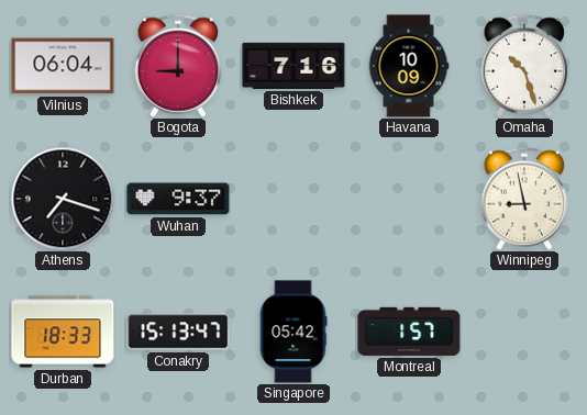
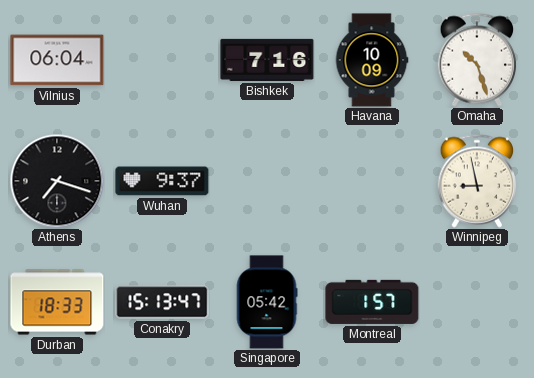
Bogota: 9:00 -> none
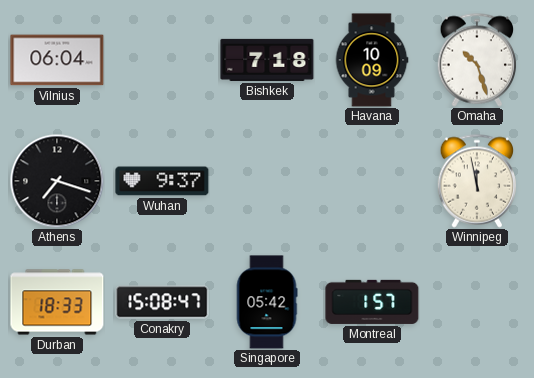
Bishkek: 7:16 -> 7:18
Winnipeg: 8:58 -> 11:58
Conakry: 15:13 -> 15:08
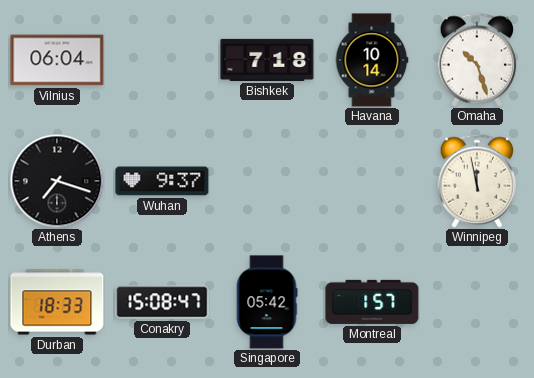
Havana: 10:09 -> 10:14
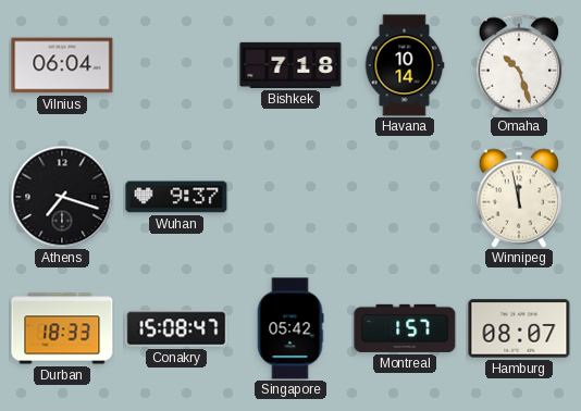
Hamburg: none -> 08:07
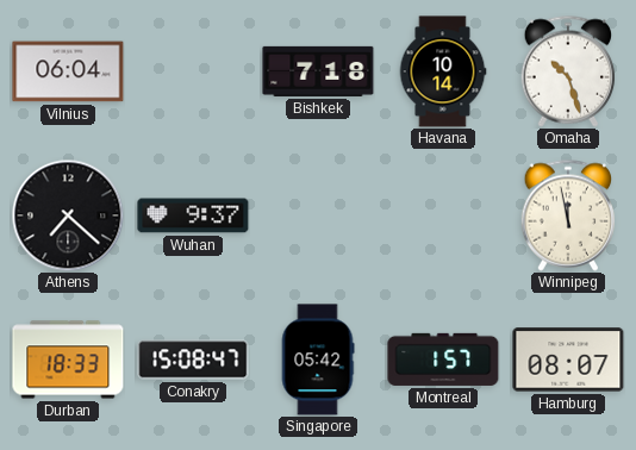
Athens: 7:18 -> 7:22
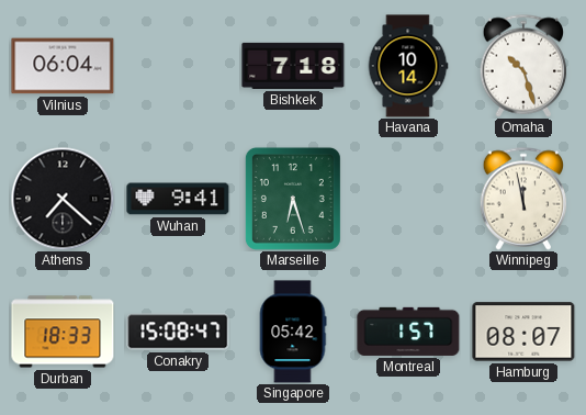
Wuhan: 9:37 -> 9:41
Marseille: none -> 6:27
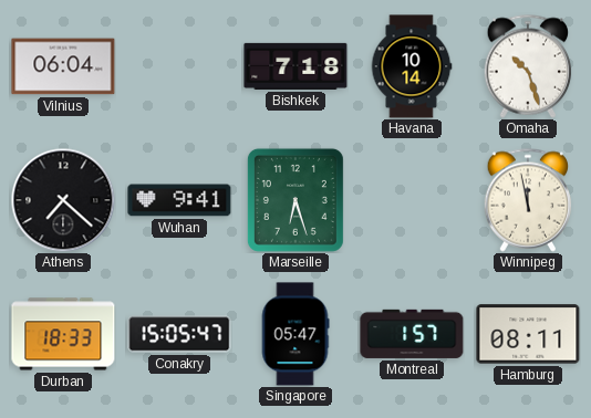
Conakry: 15:08 -> 15:05
Singapore: 05:42 -> 05:47
Hamburg: 08:07 -> 08:11
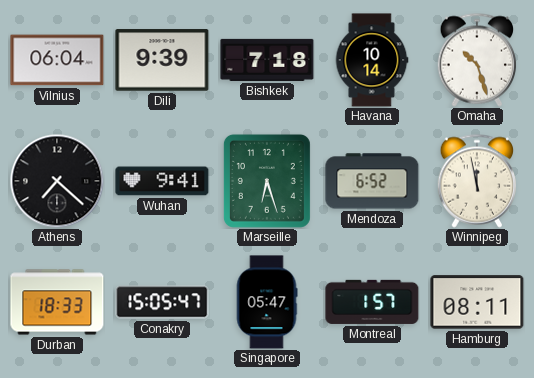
Dili: none -> 9:39
Mendoza: none -> 6:52
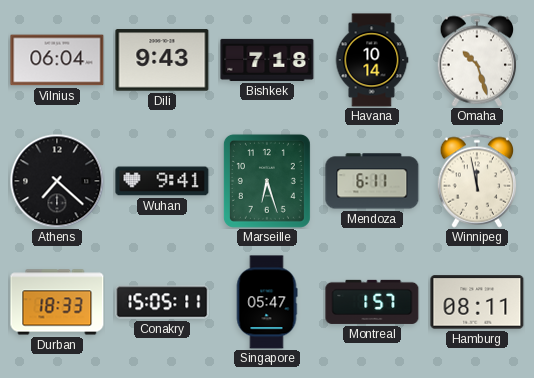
Dili: 9:39 -> 9:43
Mendoza: 6:52 -> 6:11
Conakry: 15:05:47 -> 15:05:11
